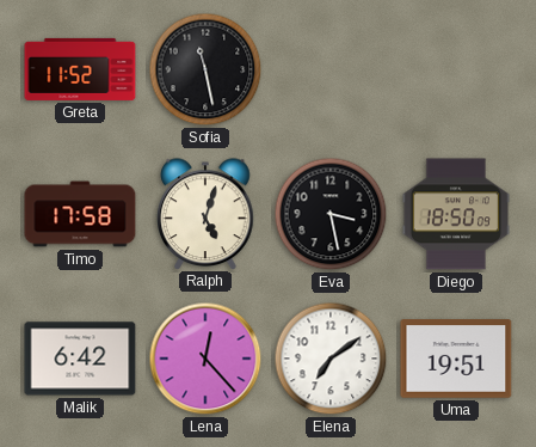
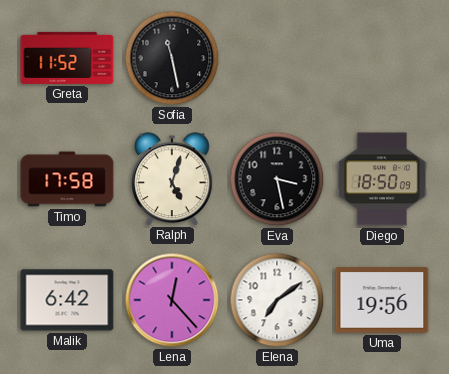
Uma: 19:51 -> 19:56
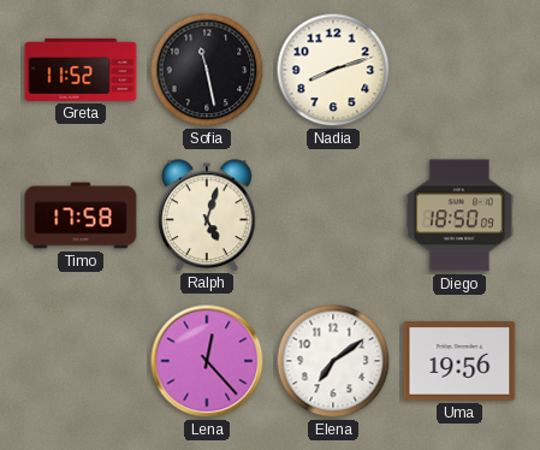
Nadia: none -> 8:12
Eva: 3:28 -> none
Malik: 6:42 -> none
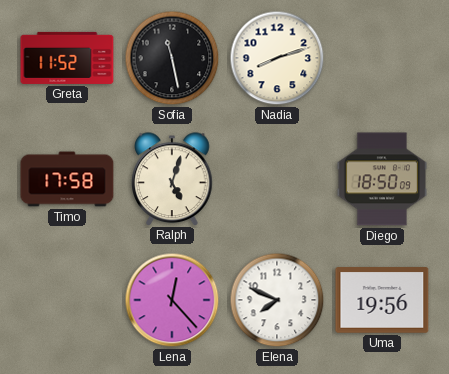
Elena: 7:09 -> 7:49
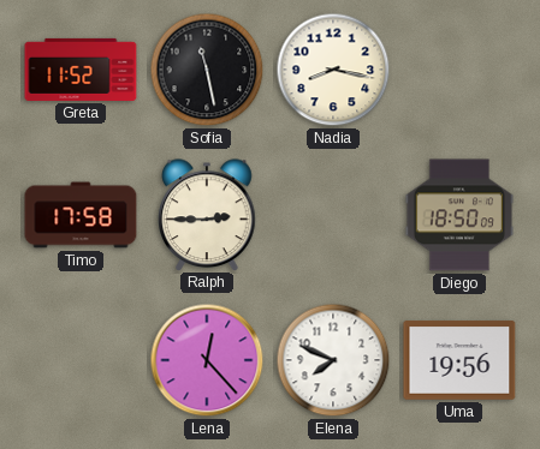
Nadia: 8:12 -> 8:17
Ralph: 5:03 -> 2:45
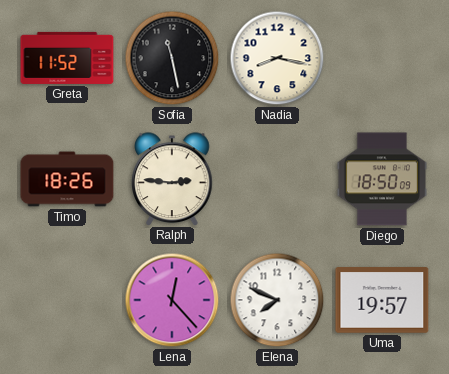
Timo: 17:58 -> 18:26
Ralph: 2:45 -> 2:46
Uma: 19:56 -> 19:57
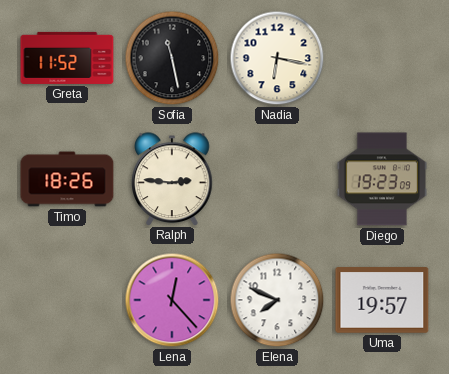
Nadia: 8:17 -> 6:17
Diego: 18:50 -> 19:23
